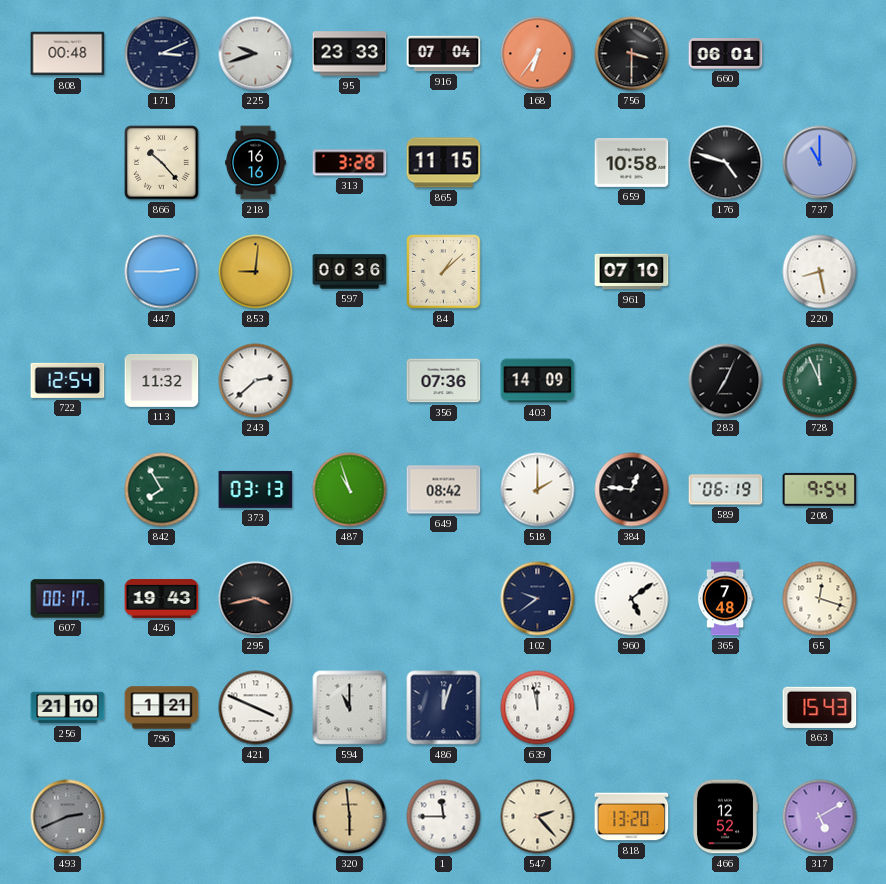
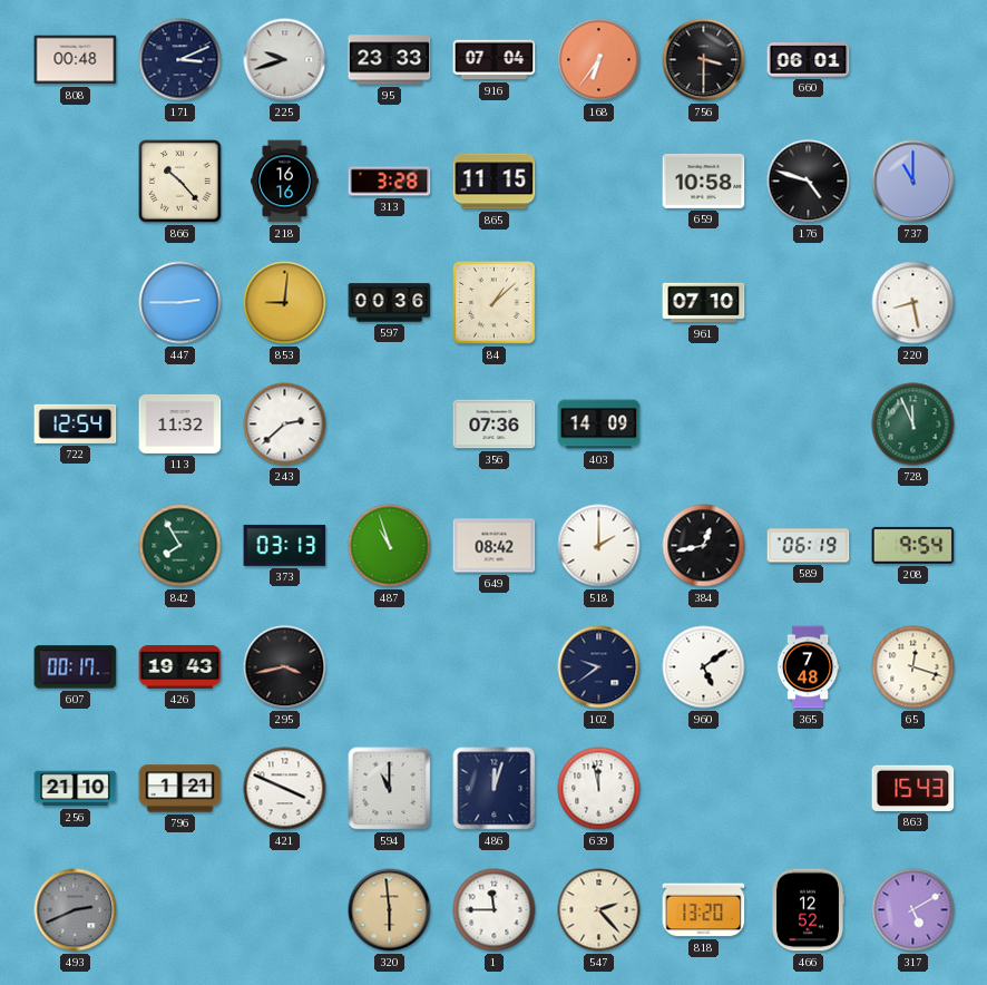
283: 7:04 -> none
384: 12:46 -> 12:43
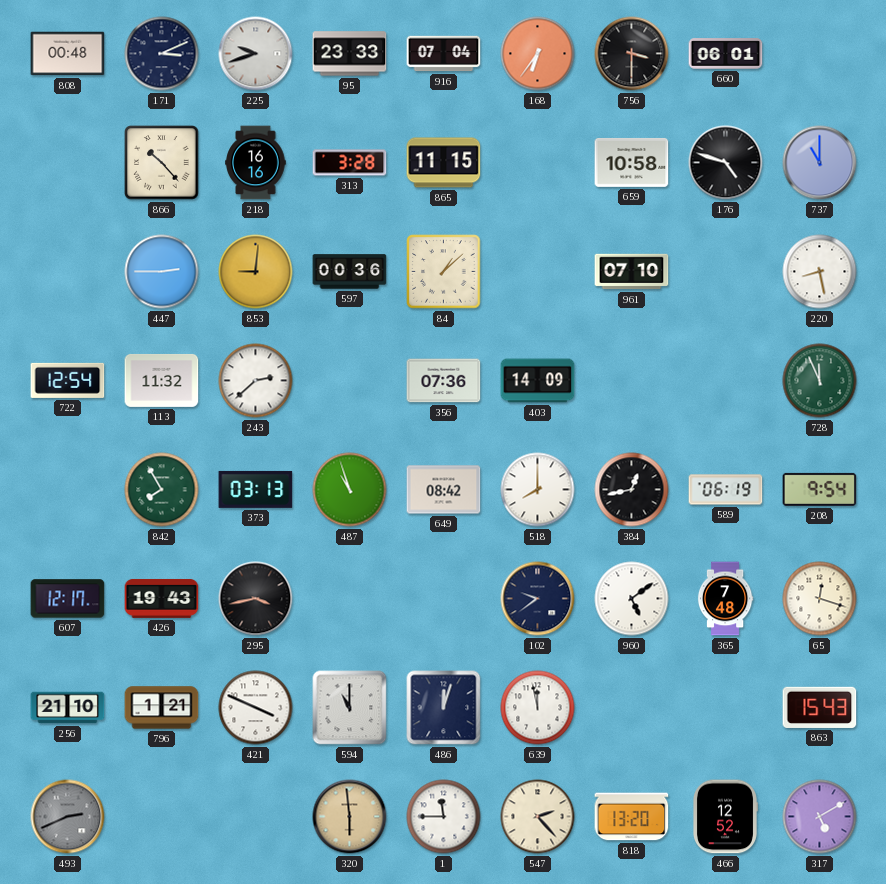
518: 2:00 -> 8:00
607: 00:17 -> 12:17
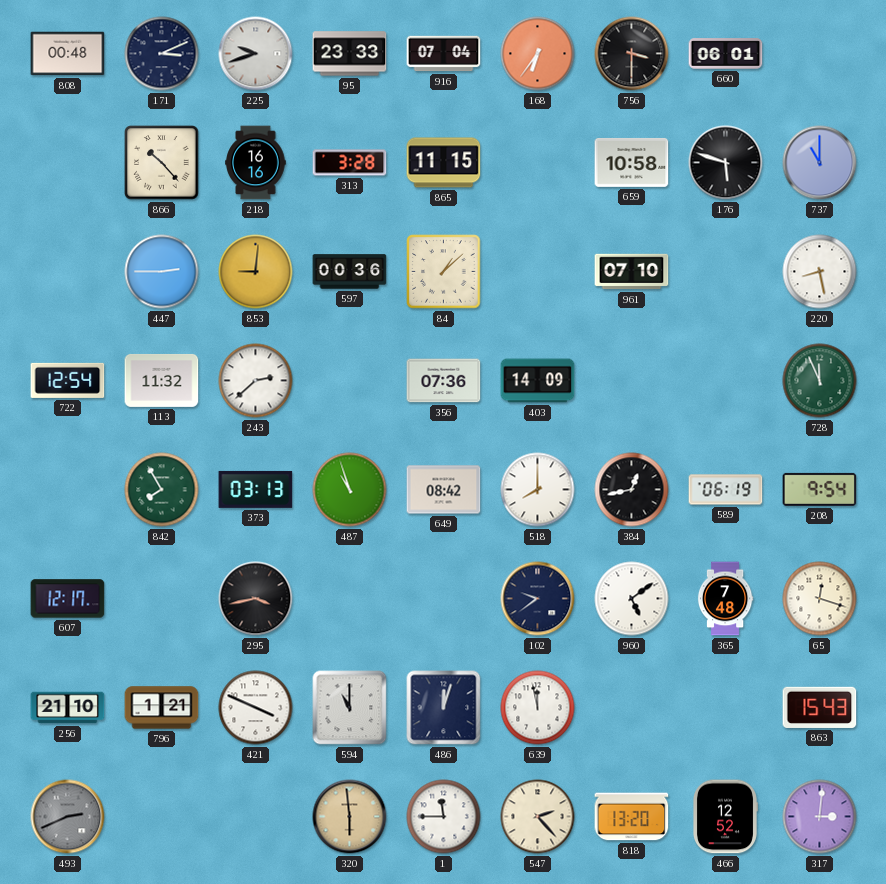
176: 4:48 -> 5:48
426: 19:43 -> none
317: 5:10 -> 3:01
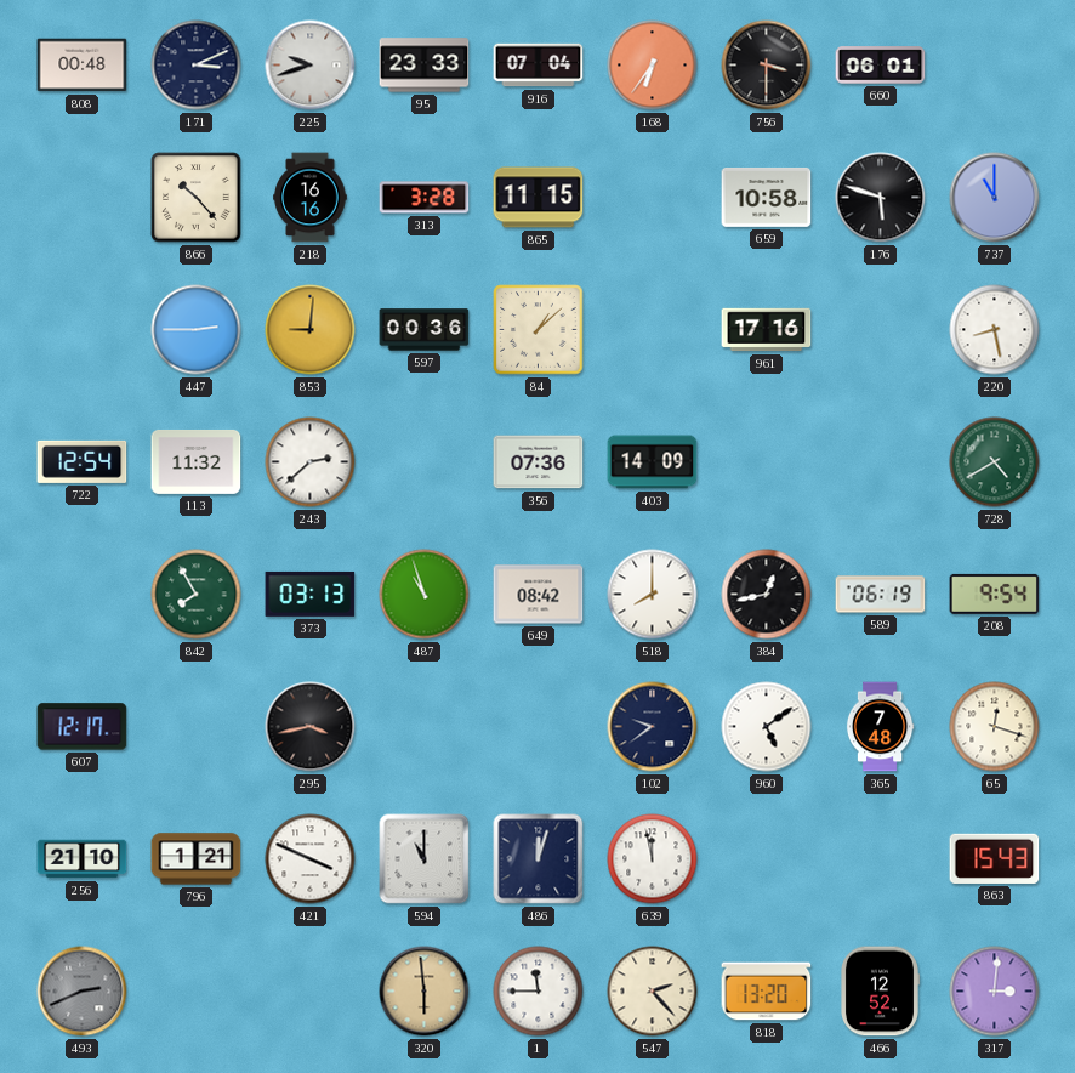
961: 07:10 -> 17:16
728: 11:56 -> 4:40
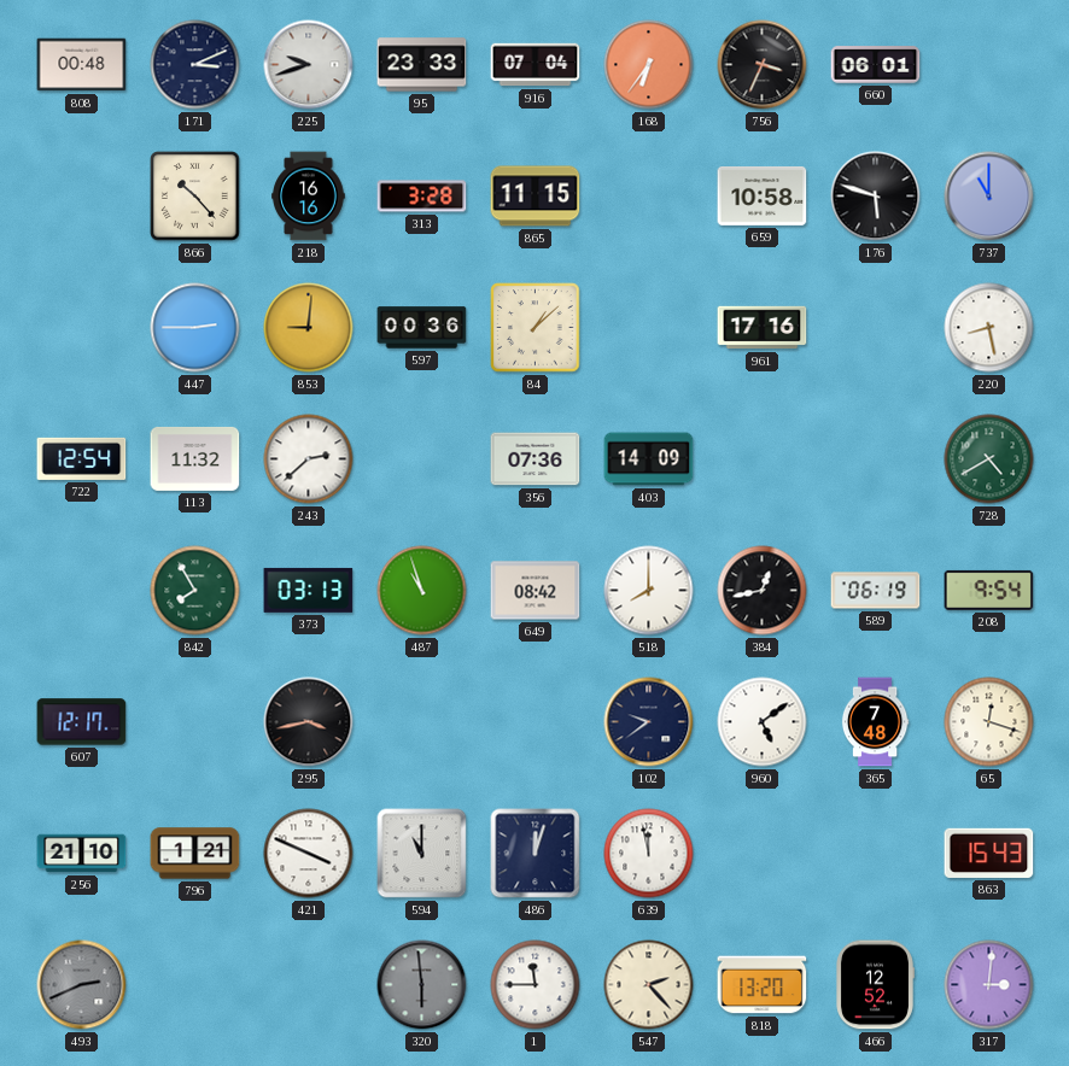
756: 3:30 -> 3:34
320 dial: champagne -> grey
